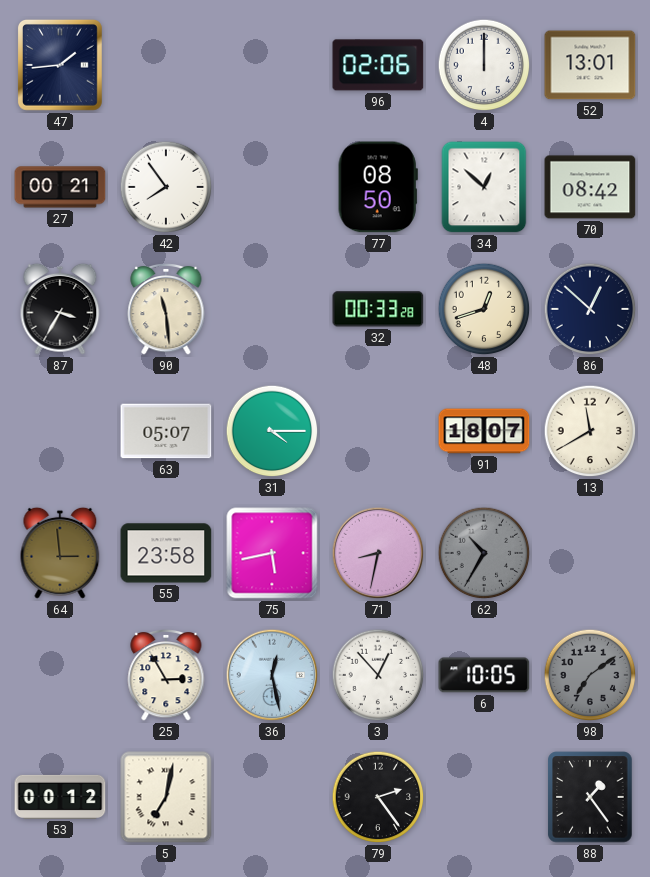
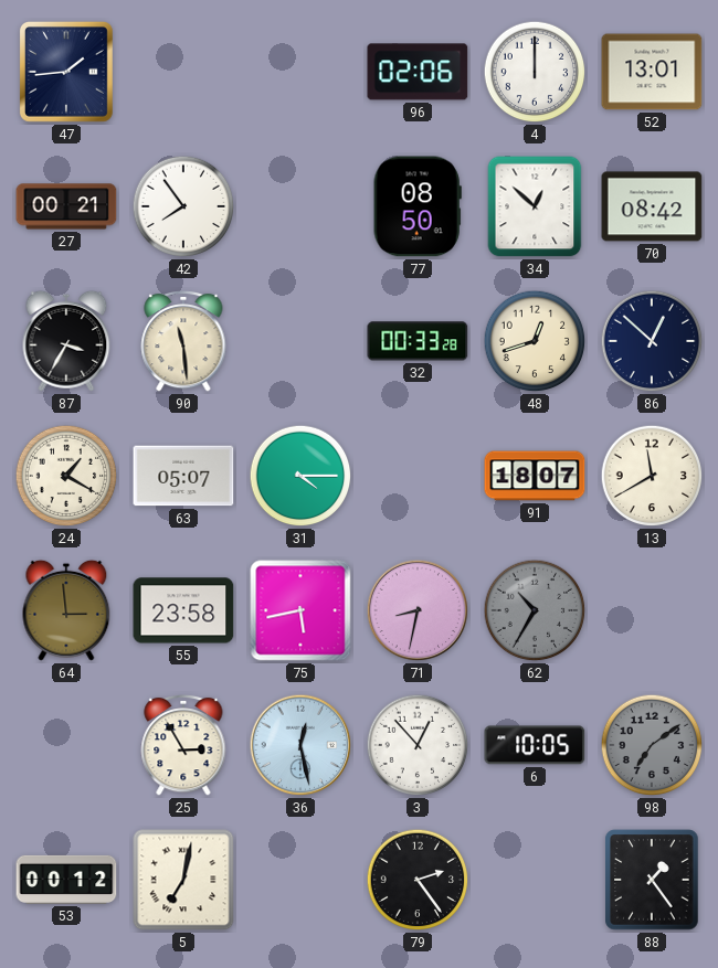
24: none -> 1:20
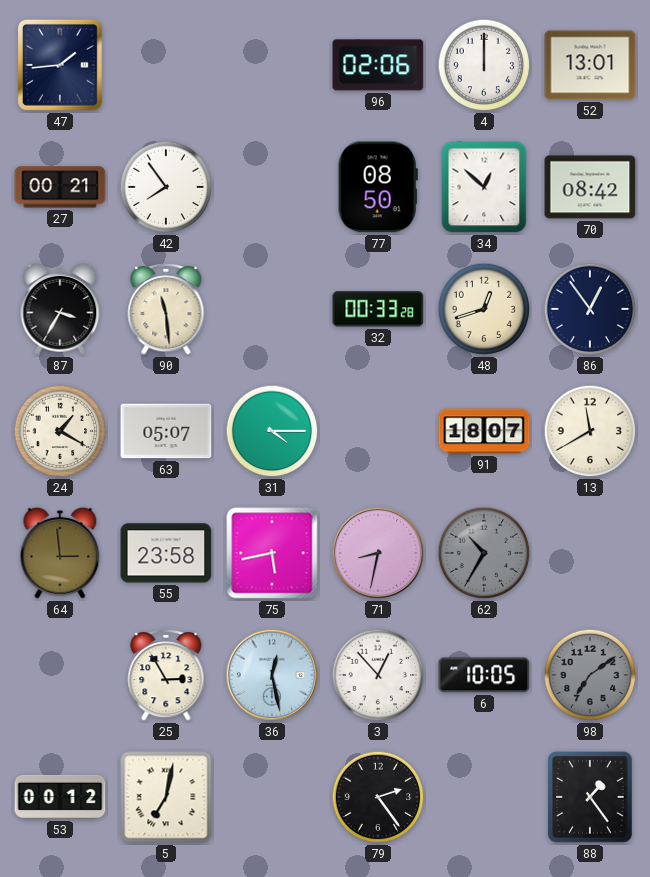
86: 12:52 -> 12:54
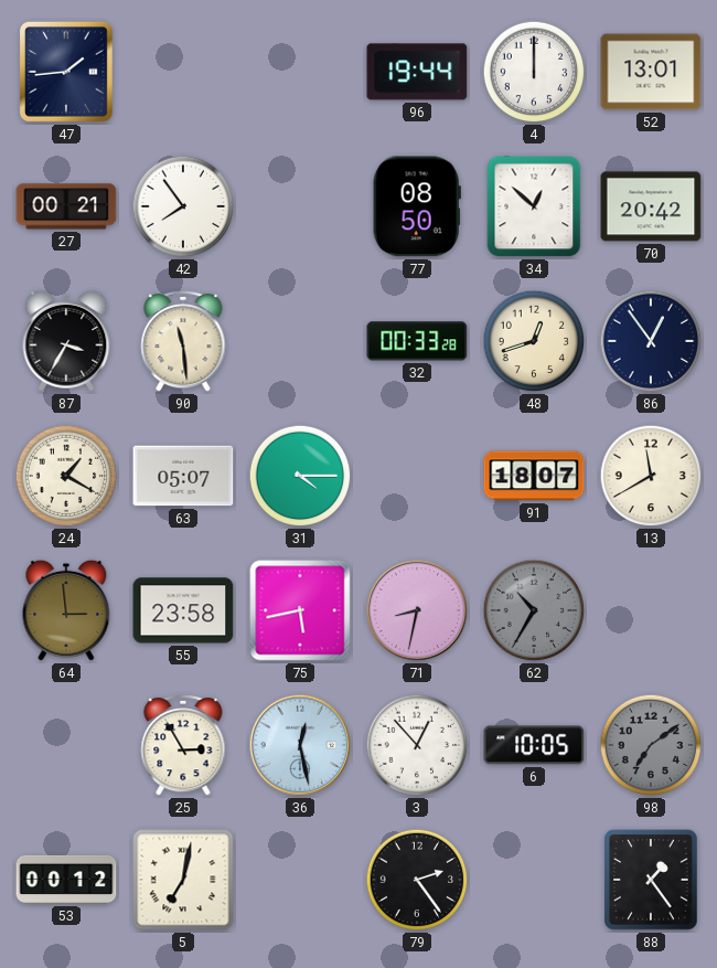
96: 02:06 -> 19:44
70: 08:42 -> 20:42
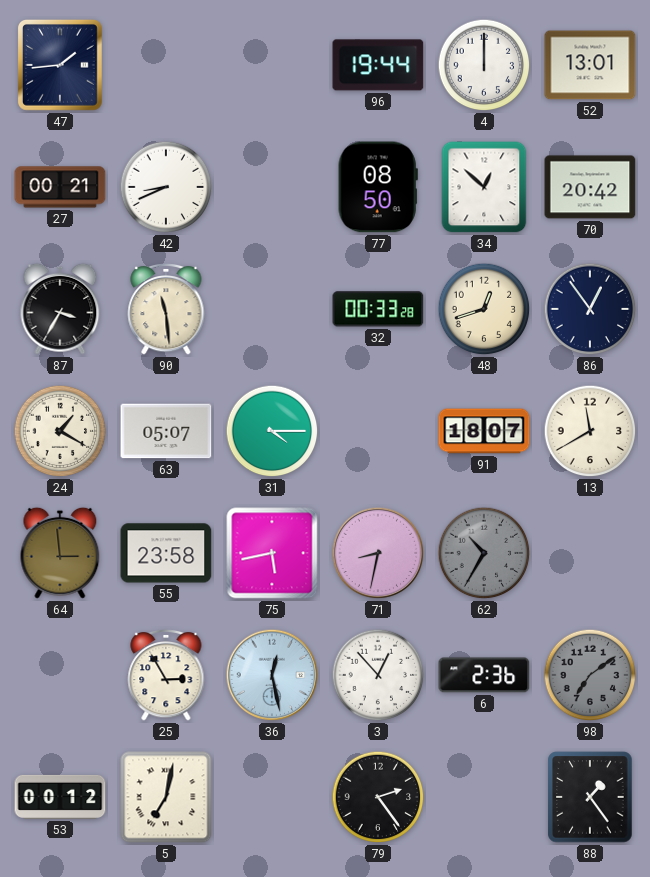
42: 7:54 -> 8:41
6: 10:05 -> 2:36
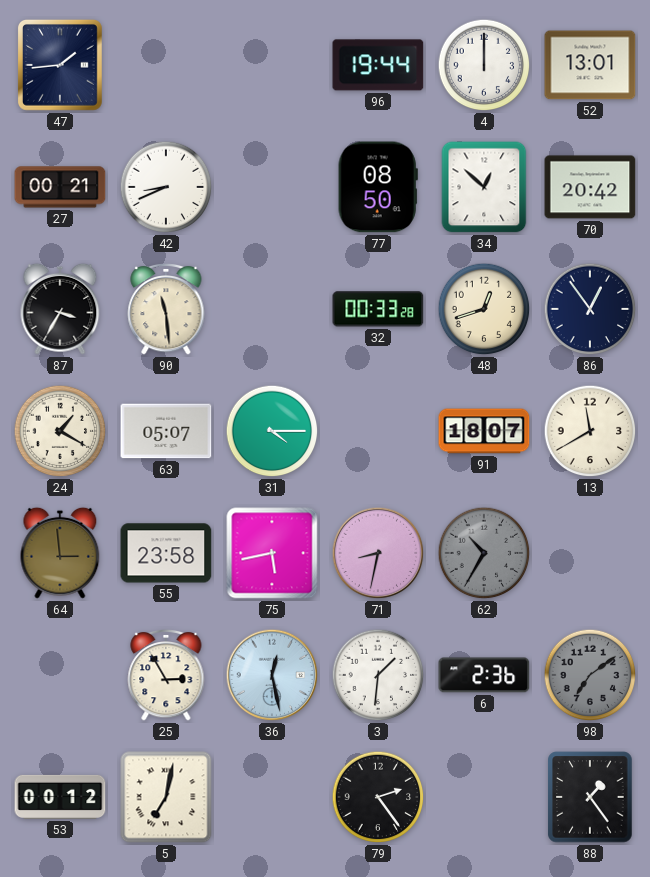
3: 12:53 -> 1:31
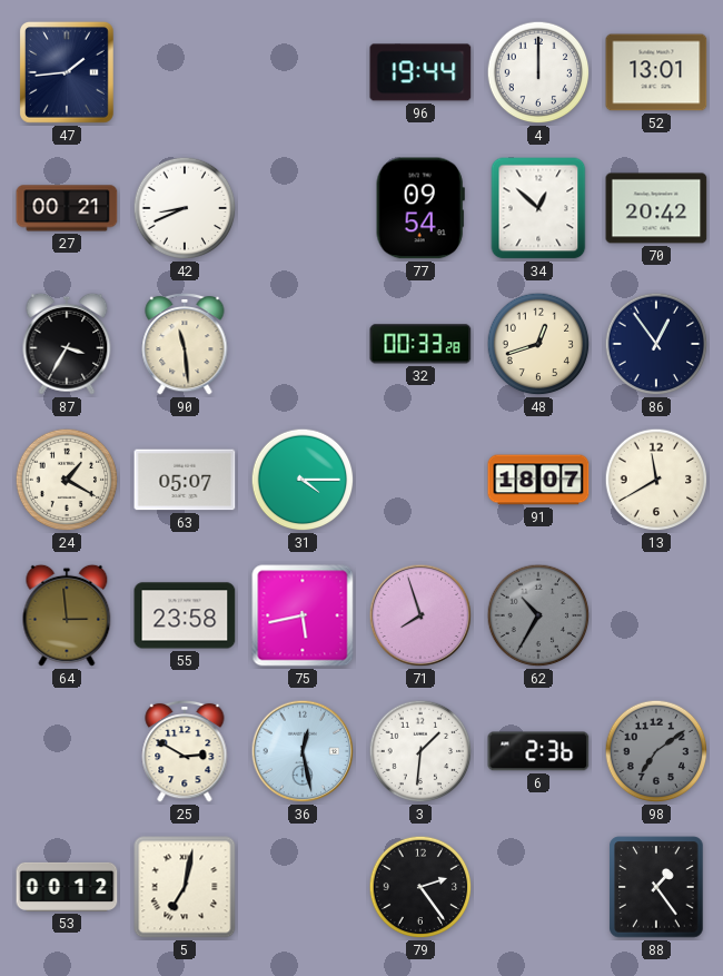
77: 08:50 -> 09:54
71: 8:32 -> 7:57
25: 2:55 -> 2:50
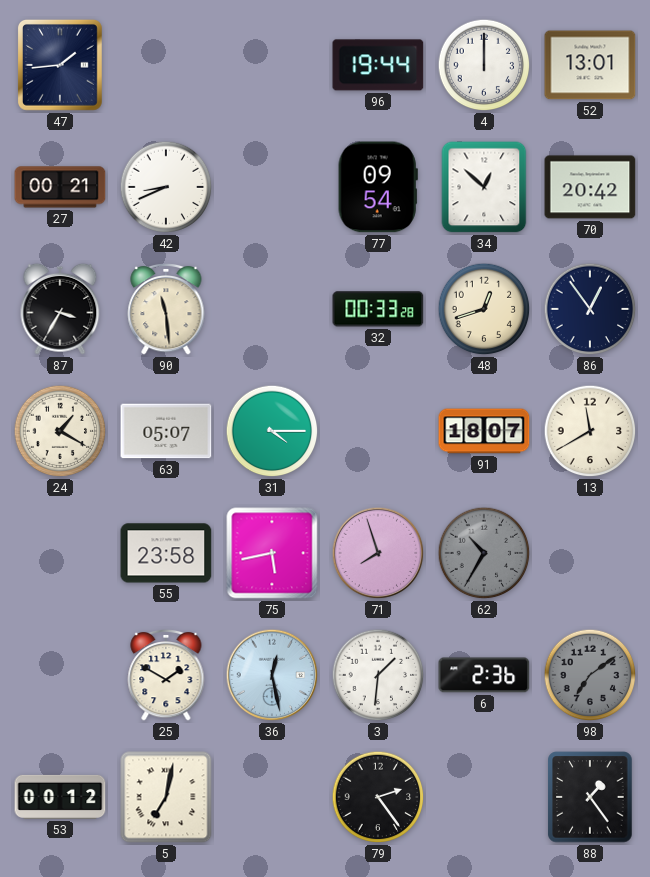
64: 2:59 -> none
25: 2:50 -> 1:50
